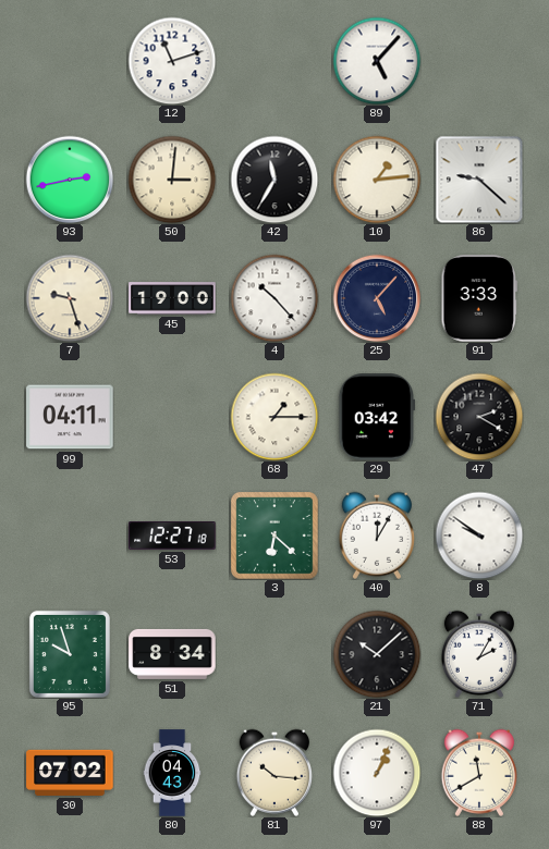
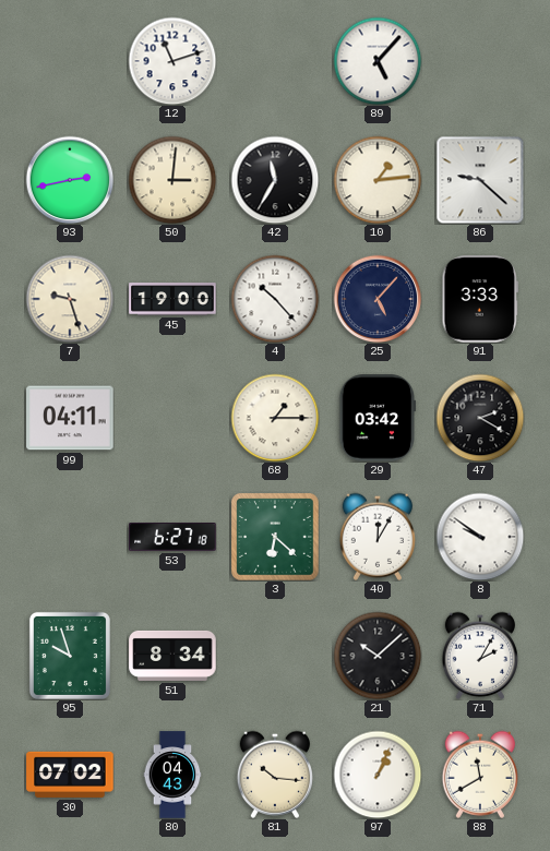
53: 12:27 -> 6:27
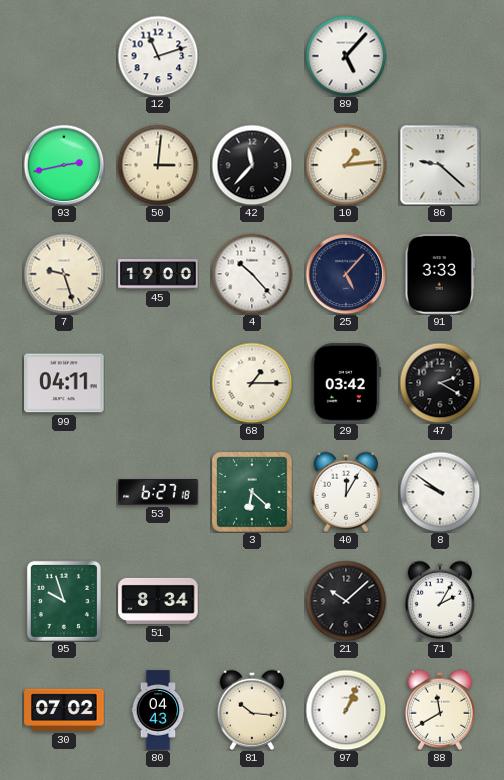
42: 11:35 -> 11:37
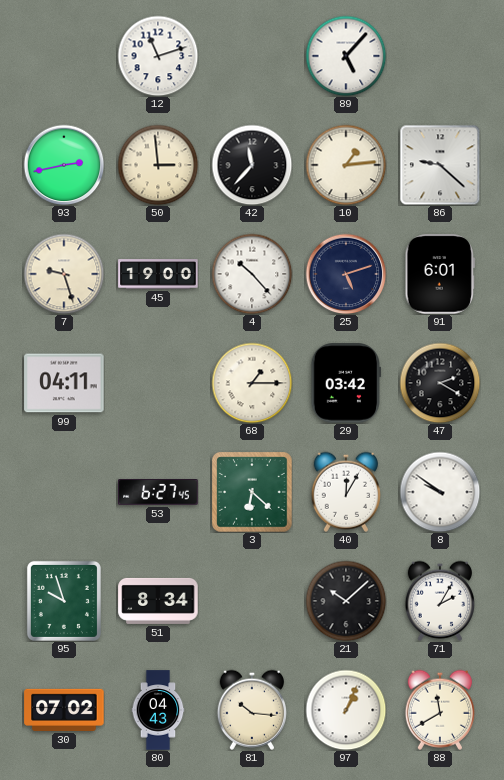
50: 3:01 -> 2:59
25: 5:07 -> 5:12
91: 3:33 -> 6:01
53: 6:27:18 -> 6:27:45
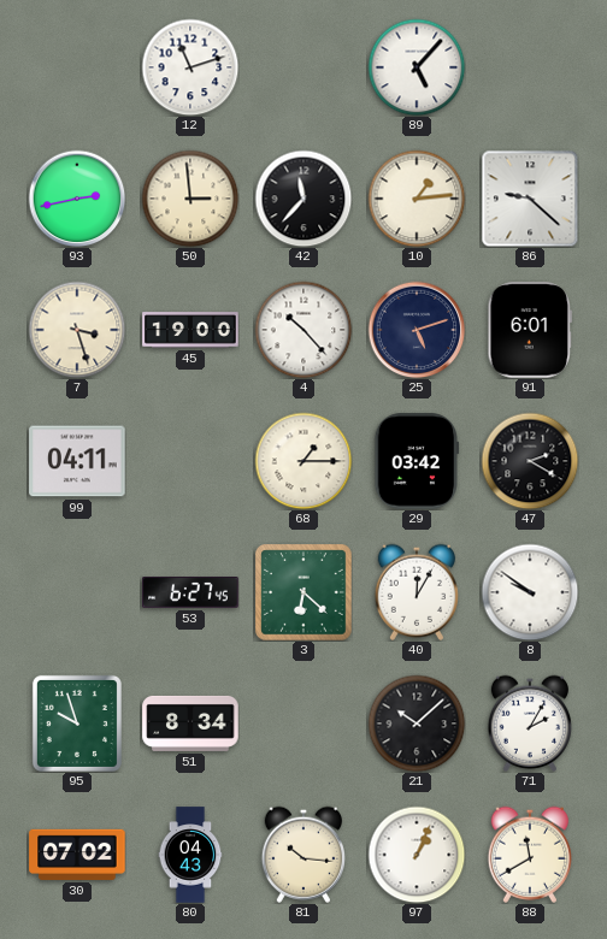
7: 9:27 -> 3:27
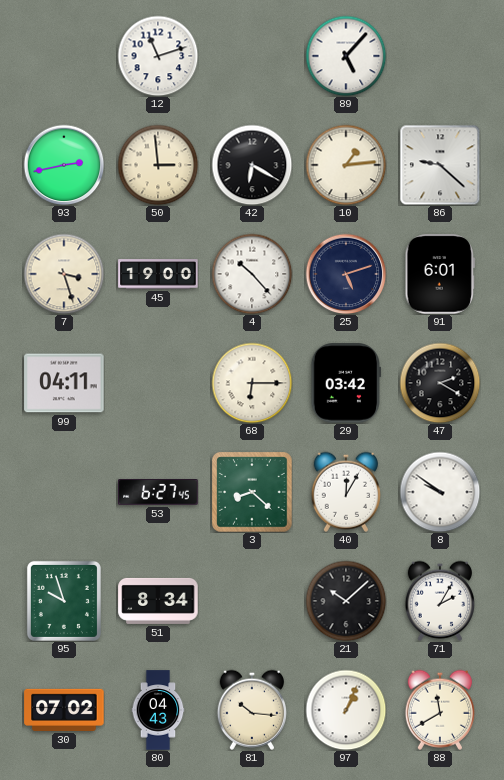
42: 11:37 -> 6:20
68: 1:15 -> 6:15
3: 6:22 -> 8:22
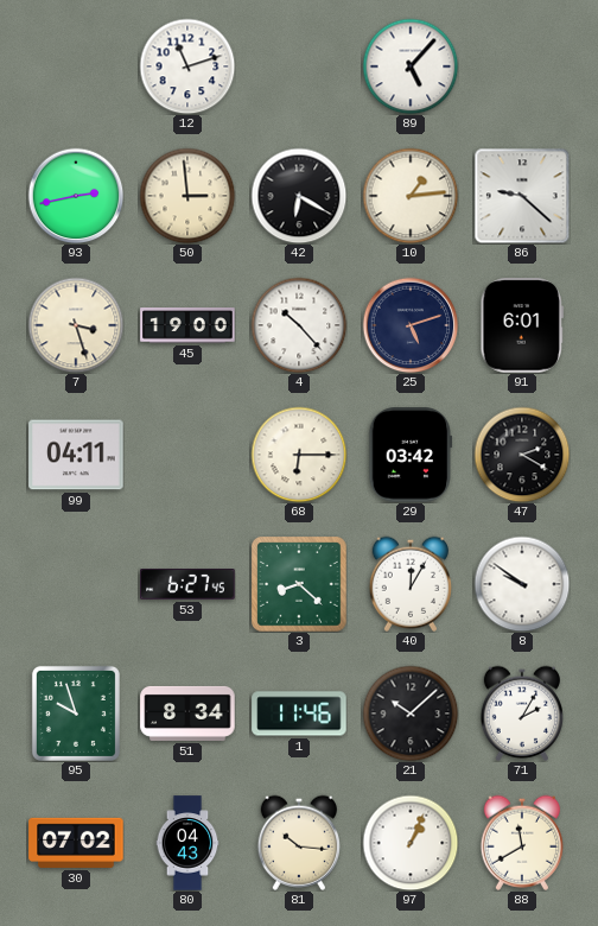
1: none -> 11:46
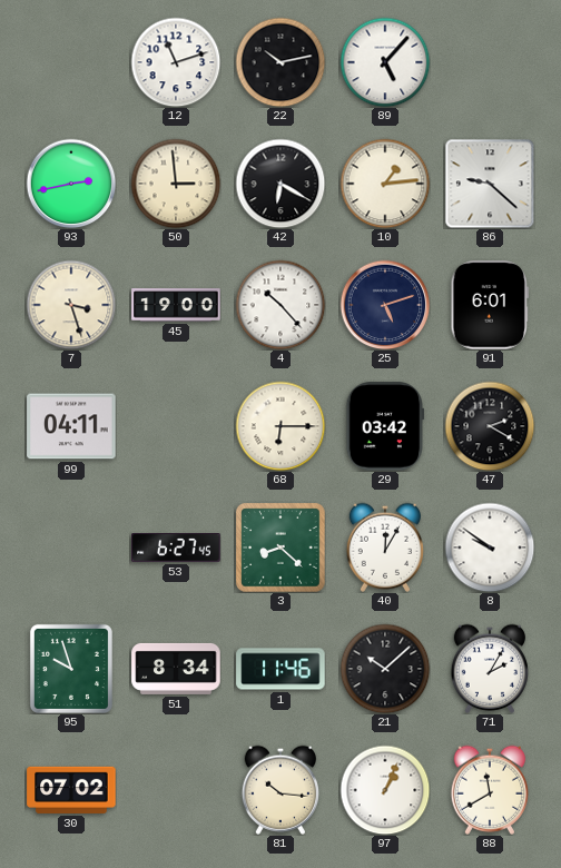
22: none -> 10:13
80: 04:43 -> none
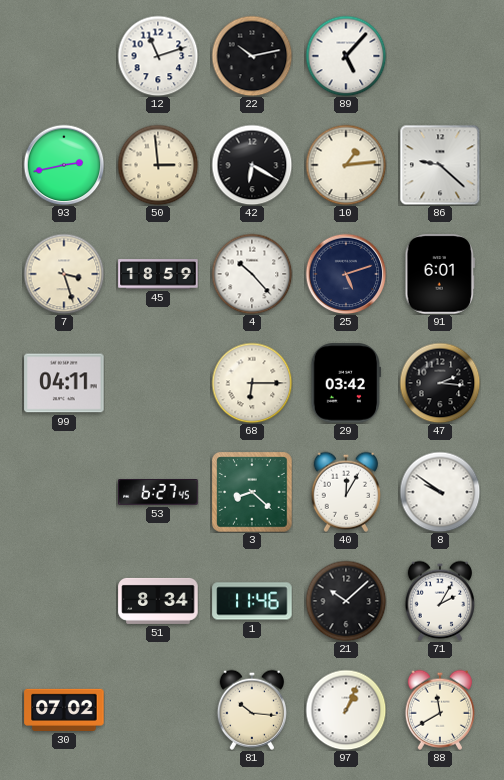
45: 19:00 -> 18:59
47: 2:20 -> 2:16
95: 9:57 -> none
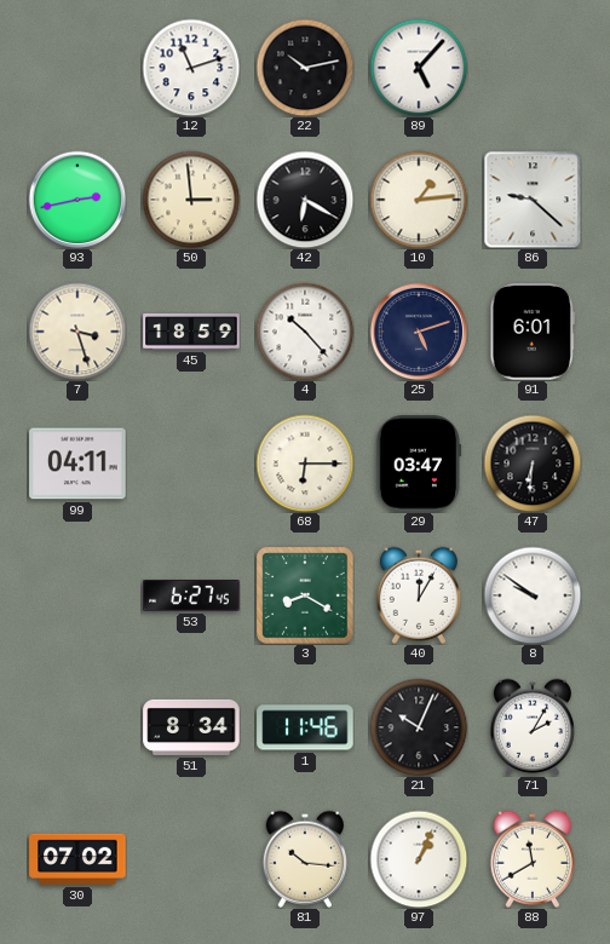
29: 03:42 -> 03:47
47: 2:16 -> 6:31
3: 8:22 -> 8:20
21: 10:08 -> 10:04
